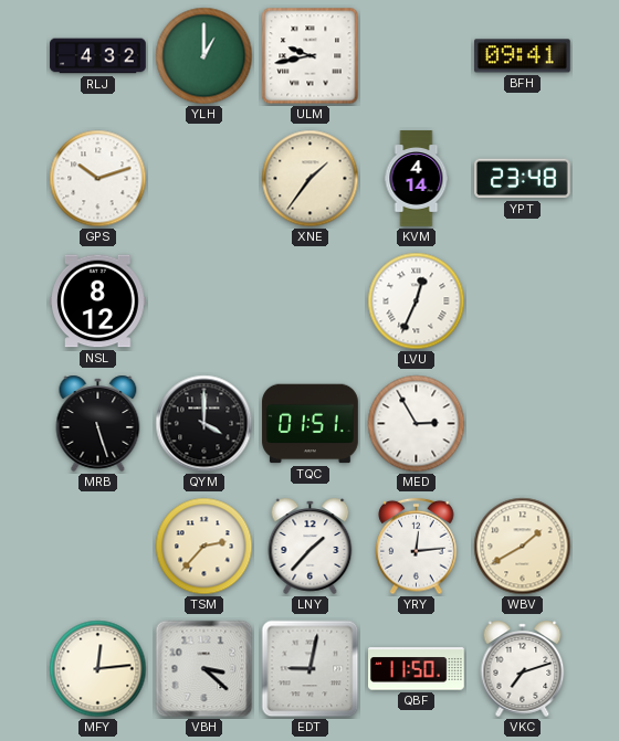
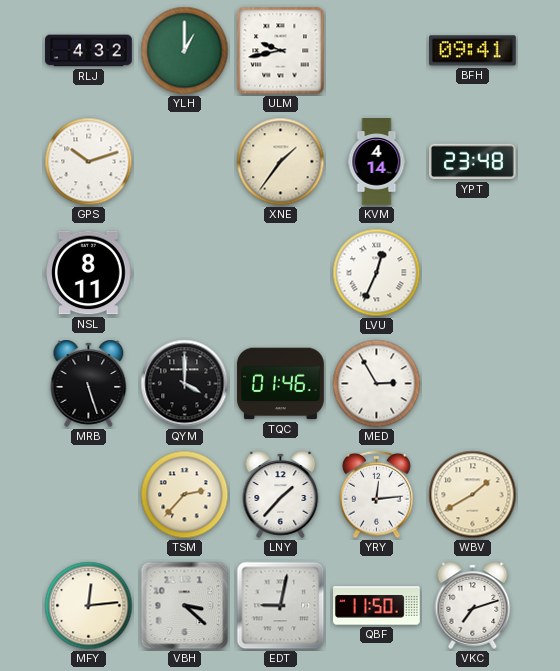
NSL: 8:12 -> 8:11
TQC: 01:51 -> 01:46
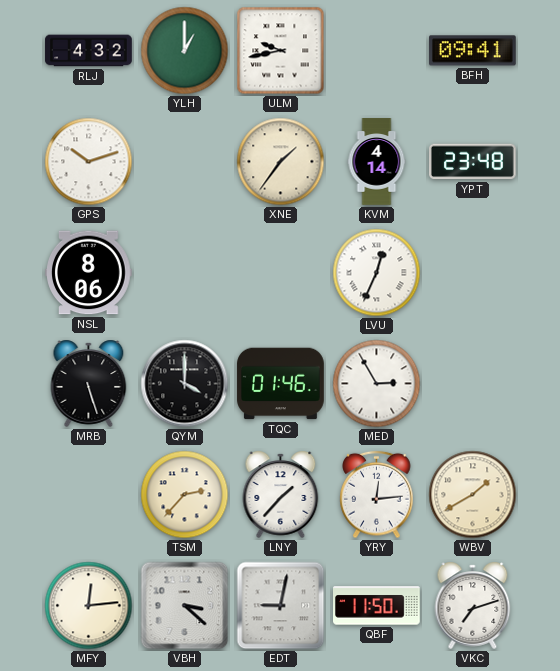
NSL: 8:11 -> 8:06
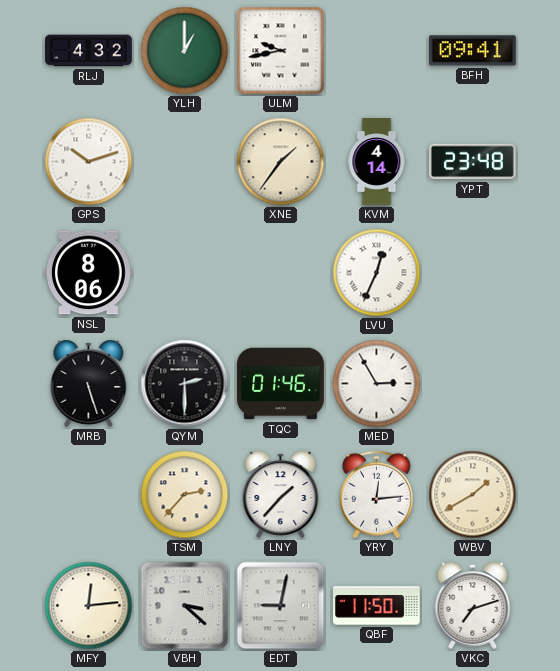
QYM: 4:00 -> 2:30
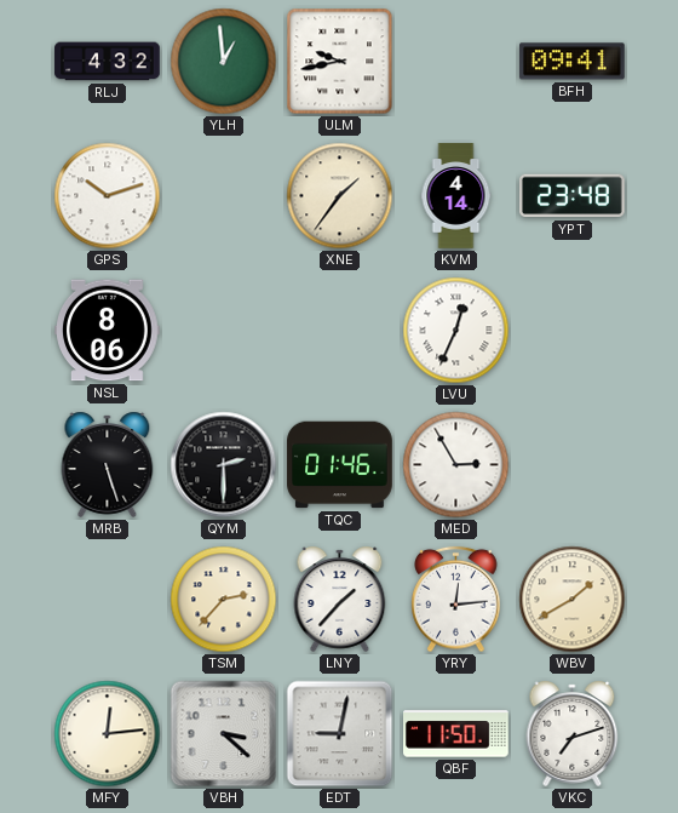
YLH: 1:00 -> 12:59
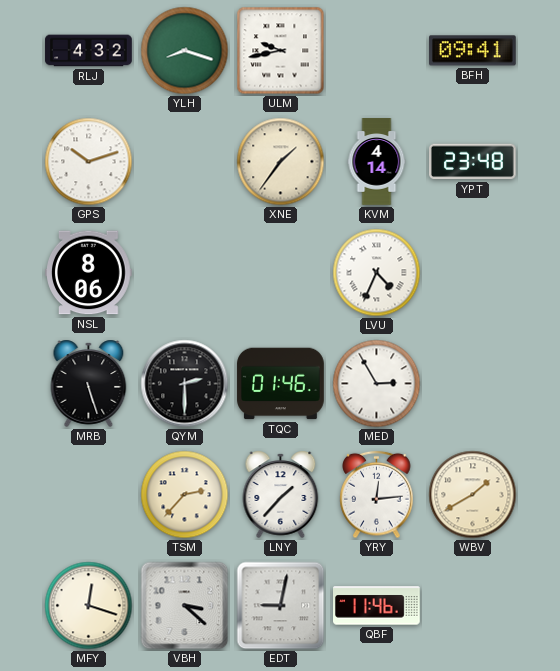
YLH: 12:59 -> 8:18
LVU: 12:34 -> 4:34
MFY: 12:14 -> 12:18
QBF: 11:50 -> 11:46
VKC: 7:12 -> none
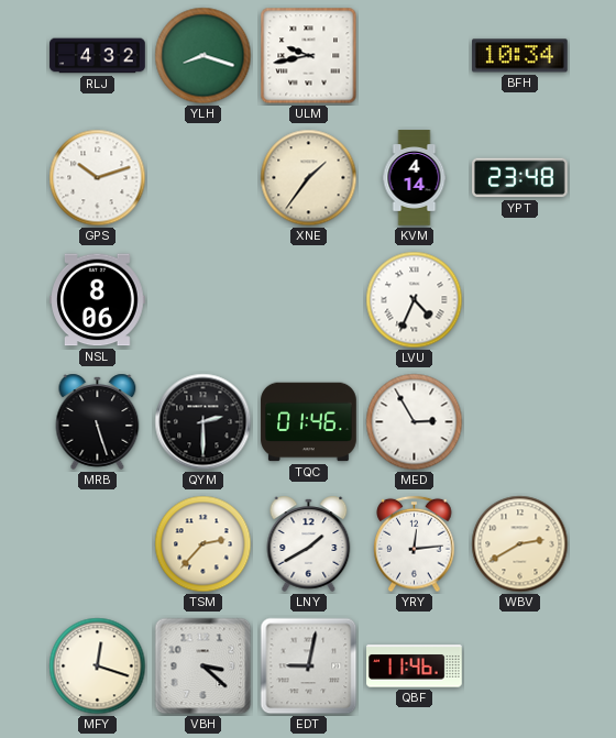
BFH: 09:41 -> 10:34
LNY: 1:37 -> 1:40
WBV: 1:40 -> 2:40
